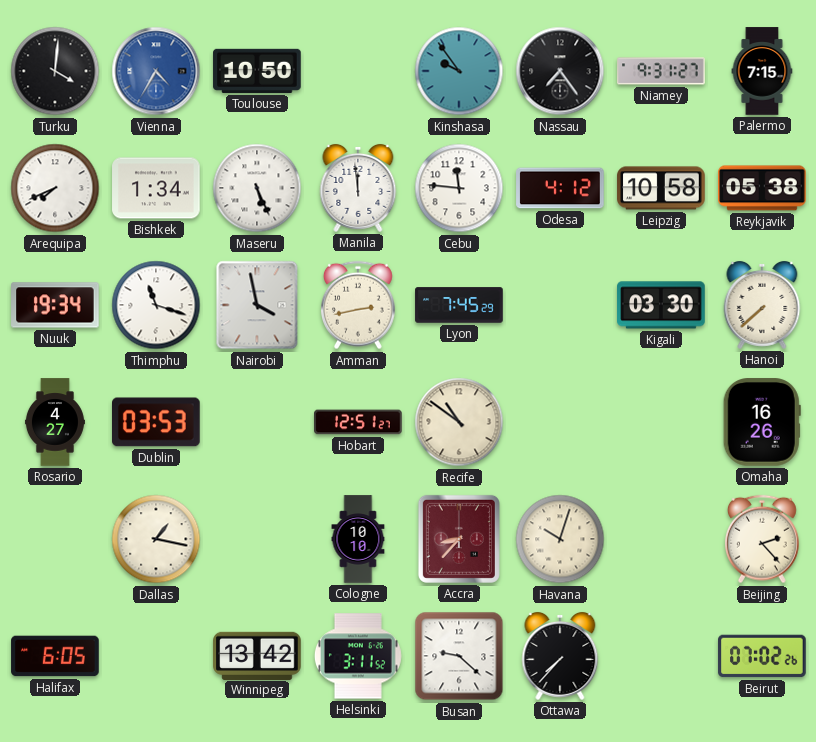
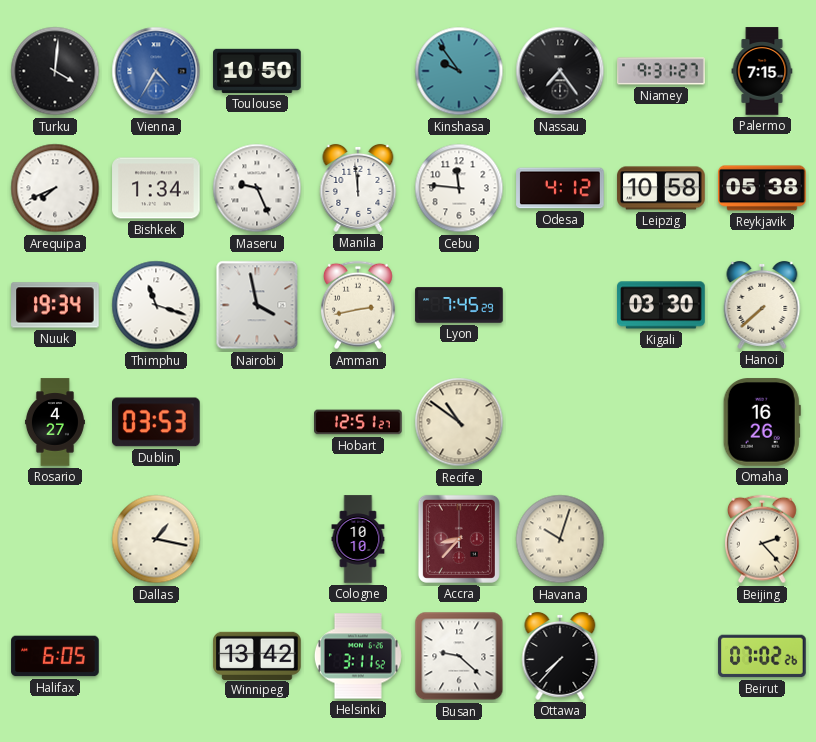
Maseru: 5:26 -> 9:26
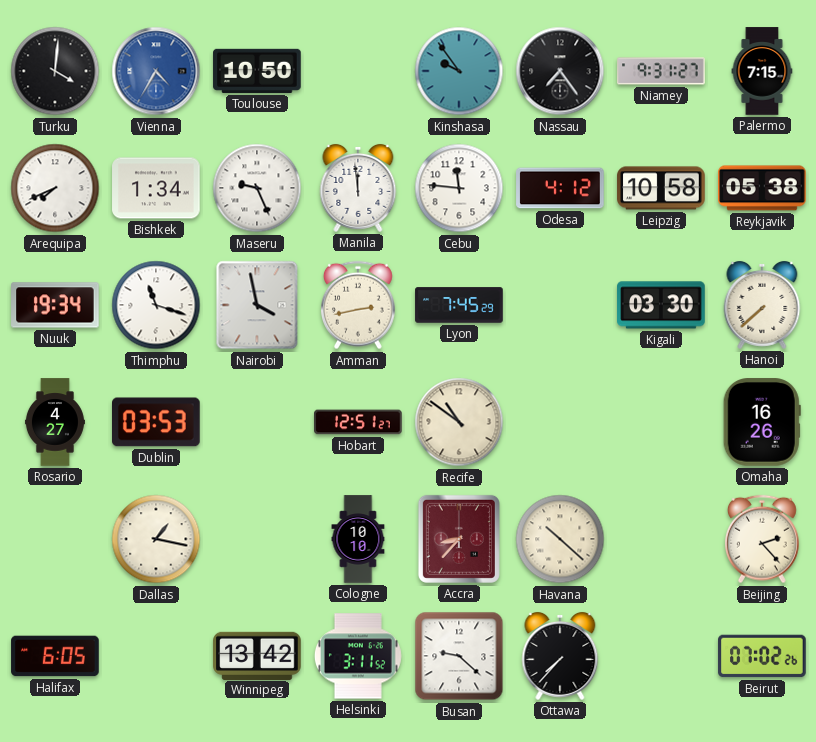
Havana: 10:03 -> 10:22
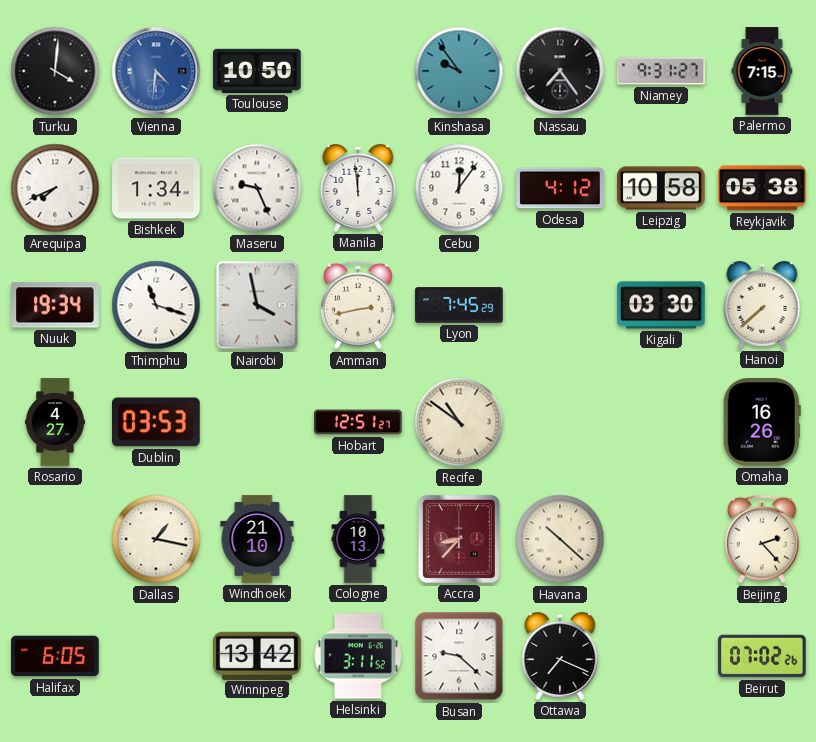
Vienna: 4:35 -> 4:31
Cebu: 11:46 -> 12:06
Windhoek: none -> 21:10
Cologne: 10:10 -> 10:13
Ottawa: 7:37 -> 7:19
